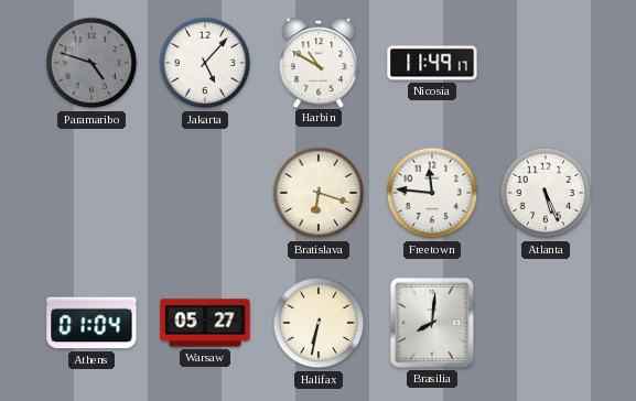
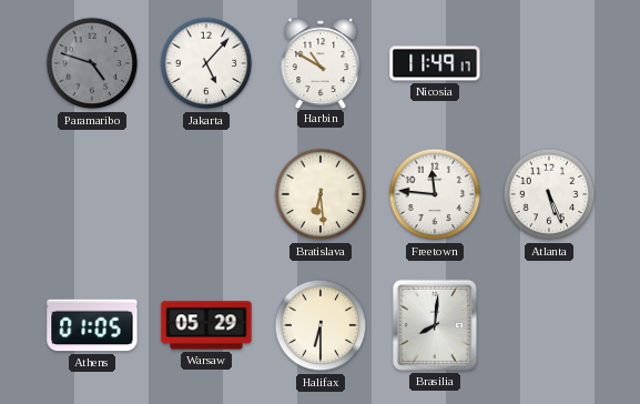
Bratislava: 6:18 -> 6:29
Athens: 01:04 -> 01:05
Warsaw: 05:27 -> 05:29
Halifax: 6:32 -> 6:30
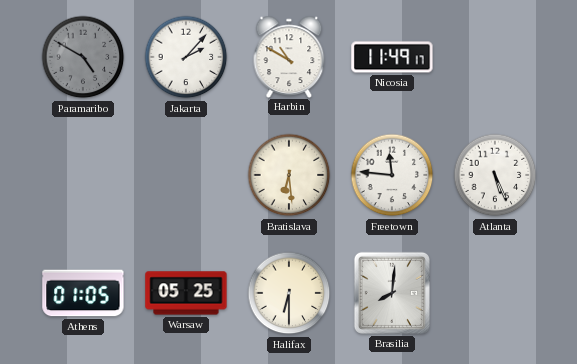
Paramaribo: 4:48 -> 4:50
Jakarta: 5:07 -> 2:07
Warsaw: 05:29 -> 05:25
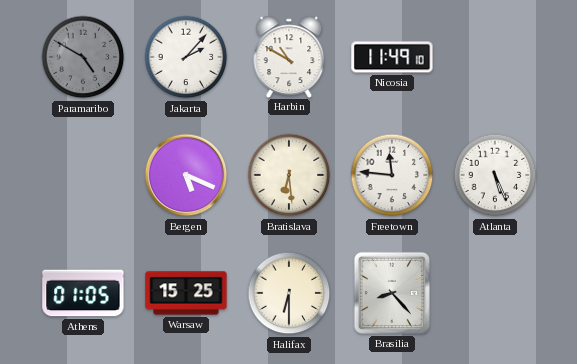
Nicosia: 11:49:17 -> 11:49:10
Bergen: none -> 5:19
Warsaw: 05:25 -> 15:25
Brasilia: 8:01 -> 8:23
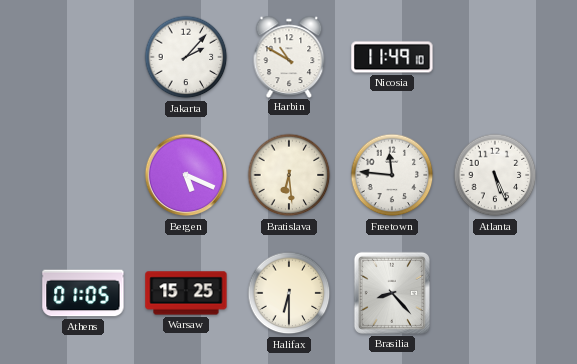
Paramaribo: 4:50 -> none
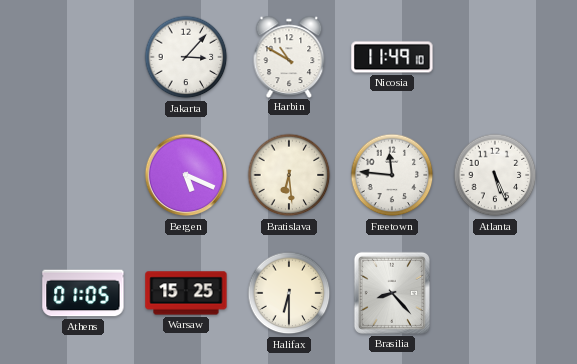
Jakarta: 2:07 -> 3:07
